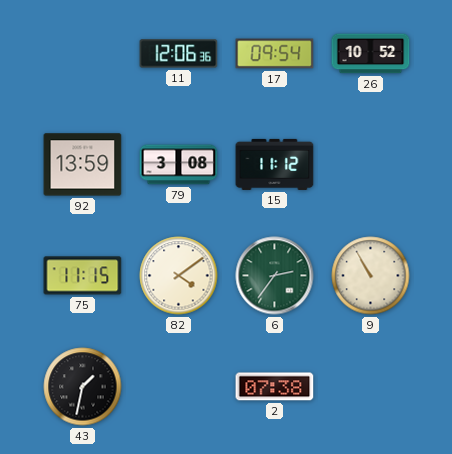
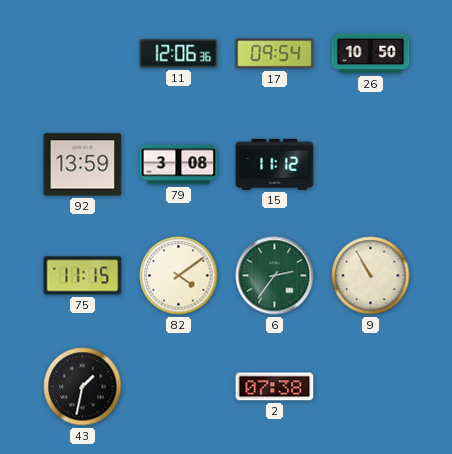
26: 10:52 -> 10:50
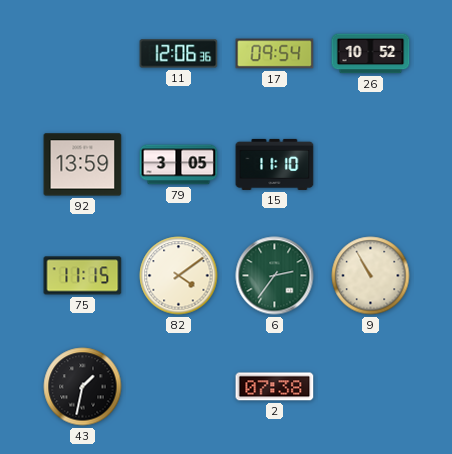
26: 10:50 -> 10:52
79: 3:08 -> 3:05
15: 11:12 -> 11:10
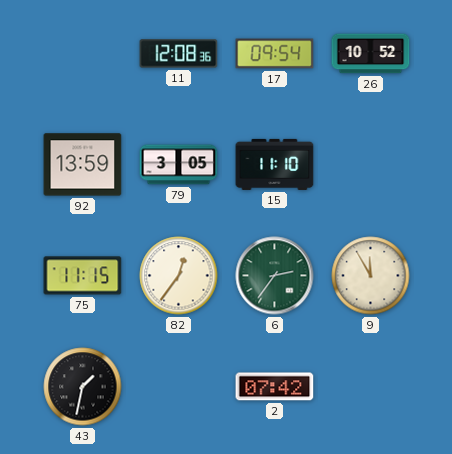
11: 12:06 -> 12:08
82: 4:09 -> 12:36
9: 10:55 -> 11:55
2: 07:38 -> 07:42
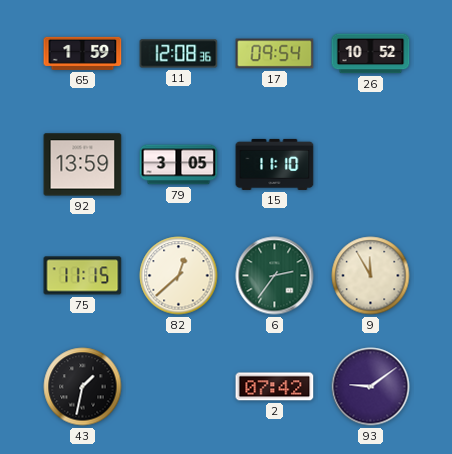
65: none -> 1:59
82: 12:36 -> 12:38
93: none -> 9:09
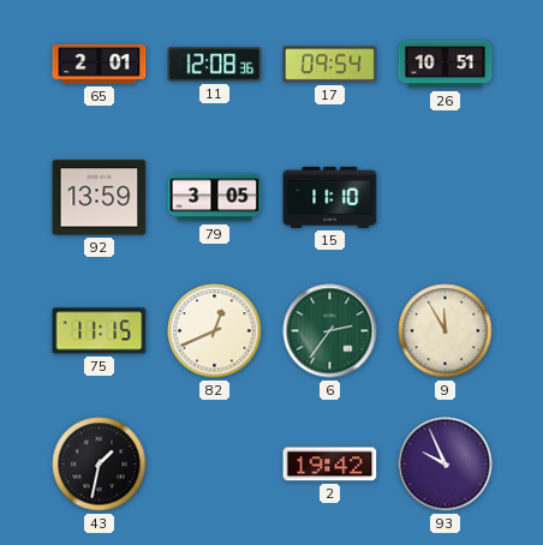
65: 1:59 -> 2:01
26: 10:52 -> 10:51
82: 12:38 -> 12:41
2: 07:42 -> 19:42
93: 9:09 -> 9:56
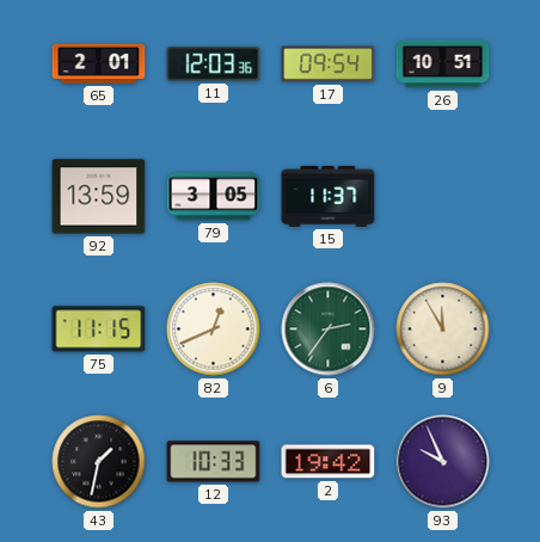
11: 12:08 -> 12:03
15: 11:10 -> 11:37
12: none -> 10:33
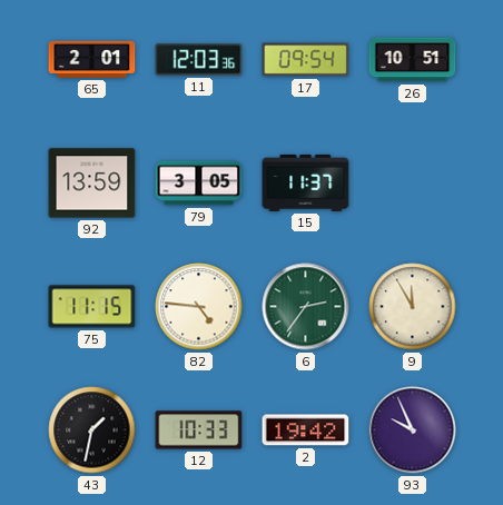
82: 12:41 -> 4:46
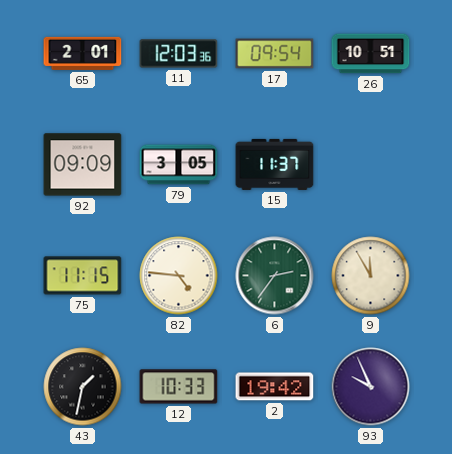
92: 13:59 -> 09:09
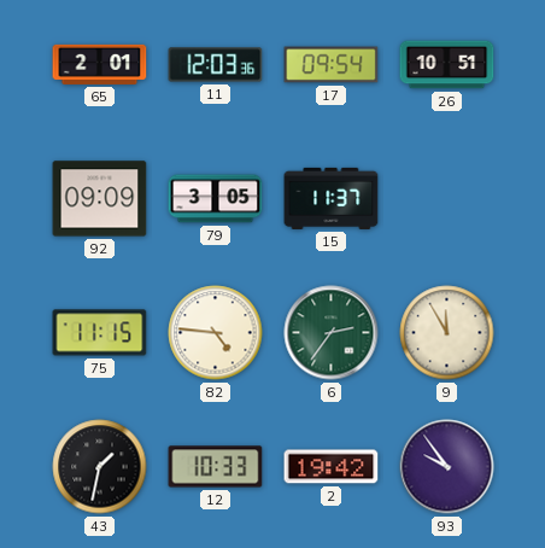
93: 9:56 -> 9:54
